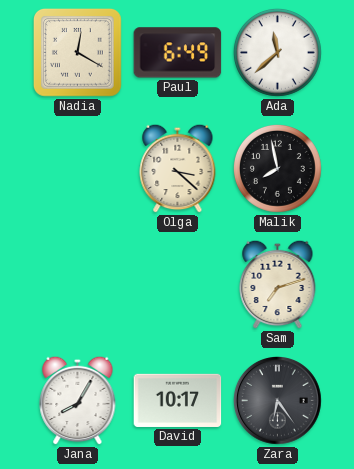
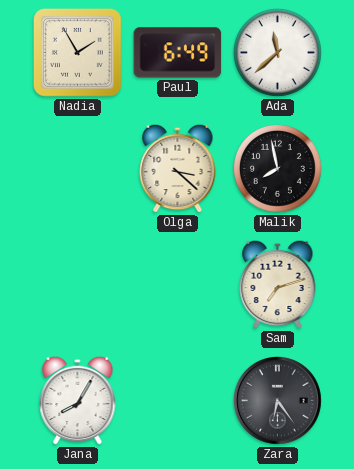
Nadia: 12:20 -> 1:55
David: 10:17 -> none
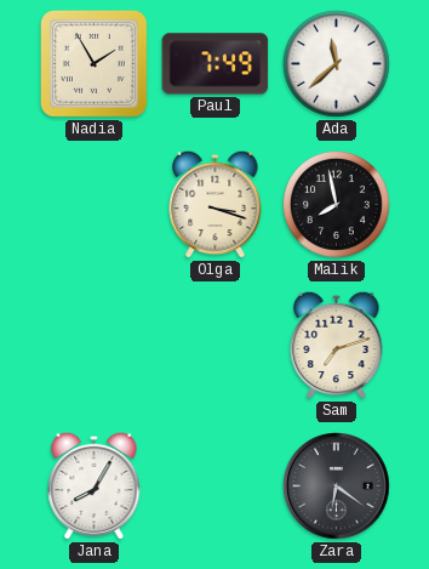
Paul: 6:49 -> 7:49
Olga: 3:22 -> 3:18
Zara: 6:24 -> 6:21
